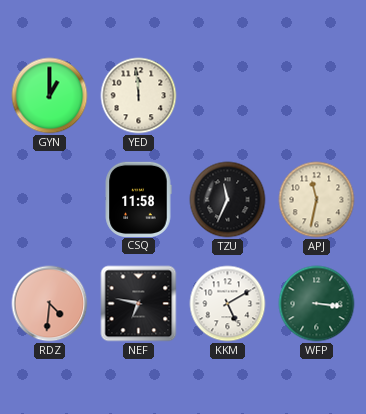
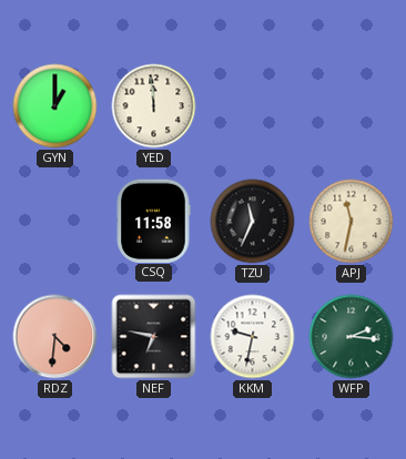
KKM: 5:10 -> 9:32
WFP: 3:16 -> 2:16
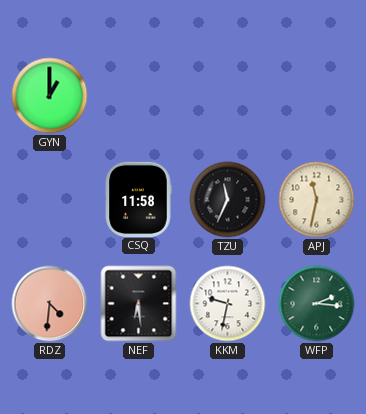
YED: 11:59 -> none
NEF: 6:47 -> 6:29
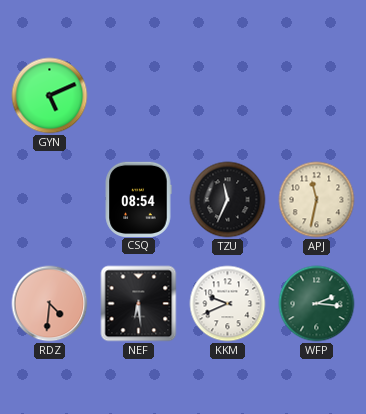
GYN: 1:00 -> 5:11
CSQ: 11:58 -> 08:54
KKM: 9:32 -> 9:41
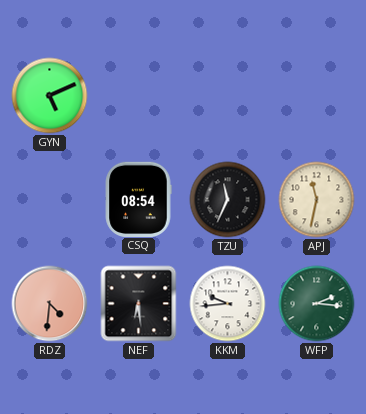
KKM: 9:41 -> 9:44
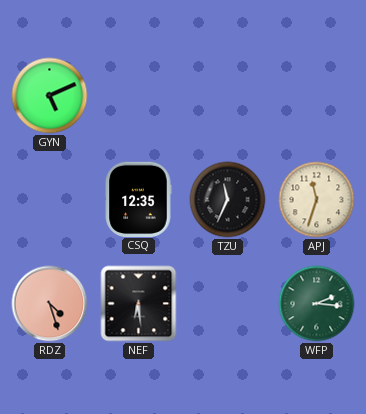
CSQ: 08:54 -> 12:35
APJ: 11:32 -> 11:33
RDZ: 4:31 -> 4:27
KKM: 9:44 -> none
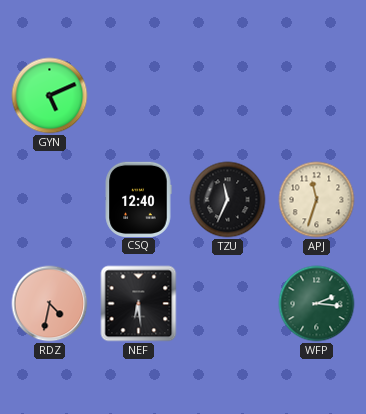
CSQ: 12:35 -> 12:40
RDZ: 4:27 -> 4:32
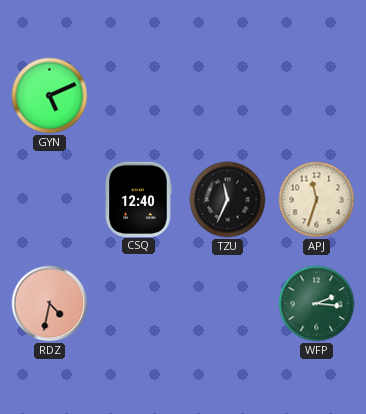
NEF: 6:29 -> none
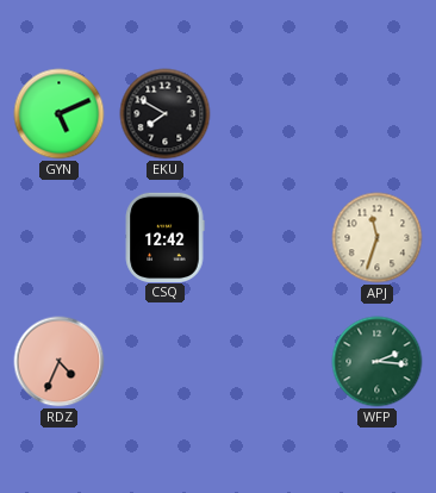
EKU: none -> 7:50
CSQ: 12:40 -> 12:42
TZU: 11:34 -> none
RDZ: 4:32 -> 4:34
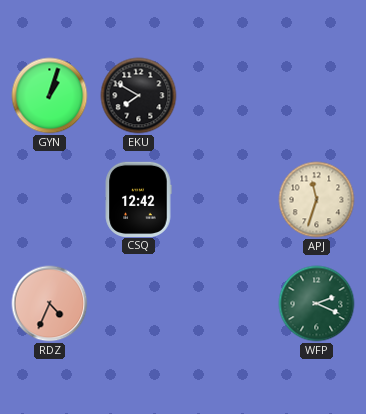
GYN: 5:11 -> 1:03
WFP: 2:16 -> 2:19
